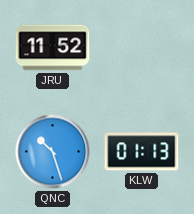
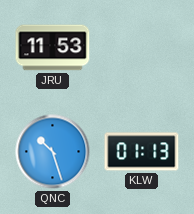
JRU: 11:52 -> 11:53
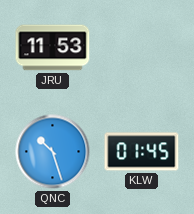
KLW: 01:13 -> 01:45
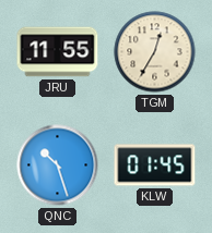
JRU: 11:53 -> 11:55
TGM: none -> 12:35
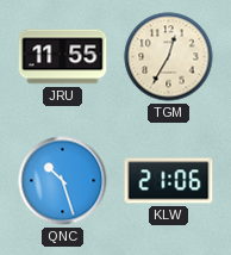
KLW: 01:45 -> 21:06
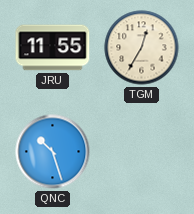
KLW: 21:06 -> none
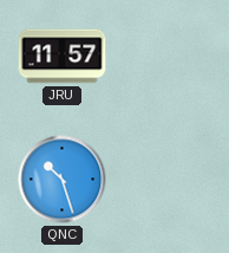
JRU: 11:55 -> 11:57
TGM: 12:35 -> none
